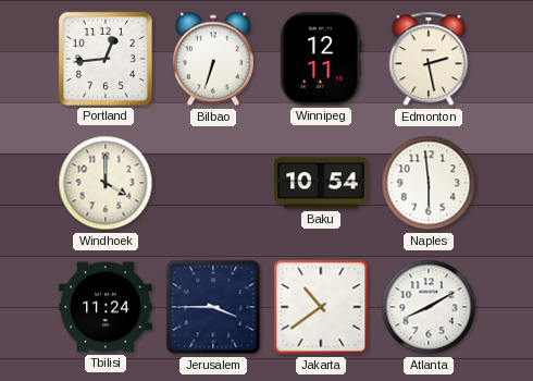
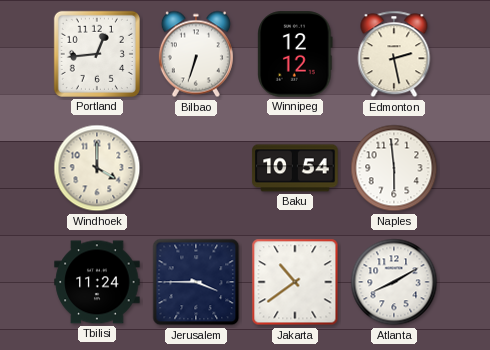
Winnipeg: 12:11 -> 12:12
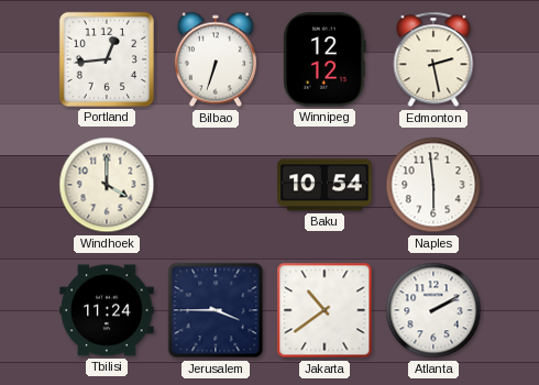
Atlanta: 8:10 -> 2:10
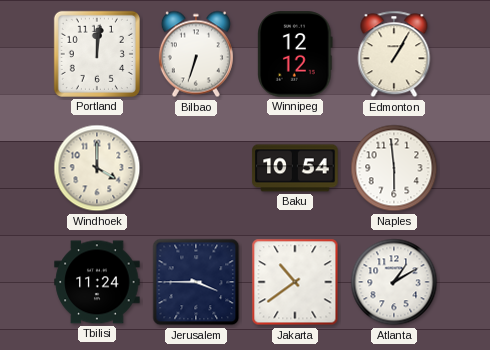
Portland: 12:44 -> 12:01
Edmonton: 2:28 -> 1:05
Atlanta: 2:10 -> 1:10
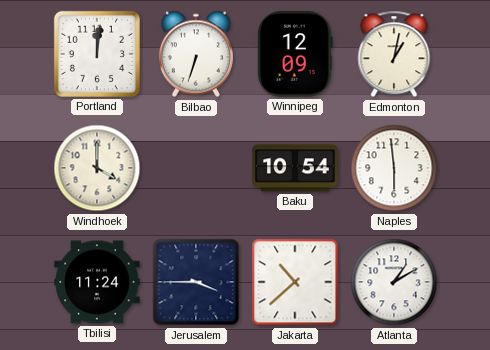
Winnipeg: 12:12 -> 12:09
Edmonton: 1:05 -> 1:02
Jakarta: 10:39 -> 10:38
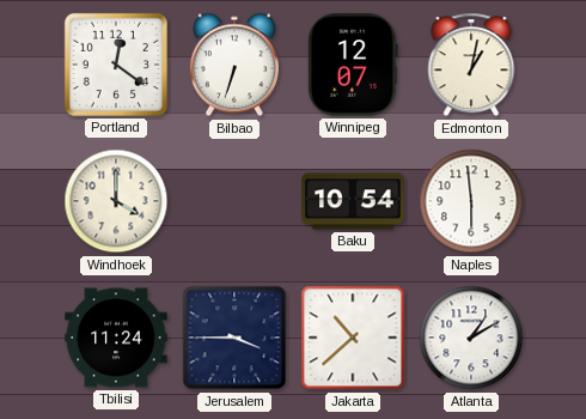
Portland: 12:01 -> 12:21
Winnipeg: 12:09 -> 12:07
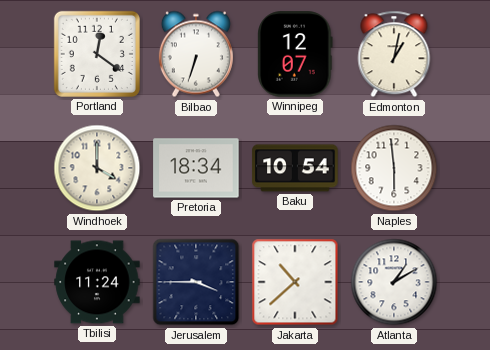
Pretoria: none -> 18:34
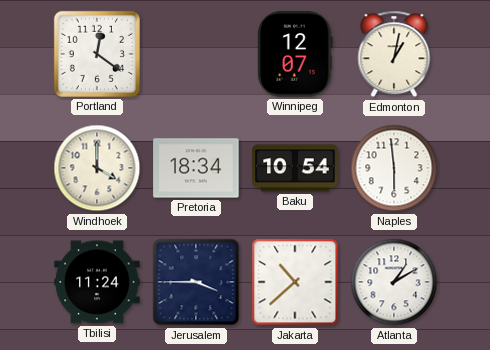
Bilbao: 6:33 -> none
